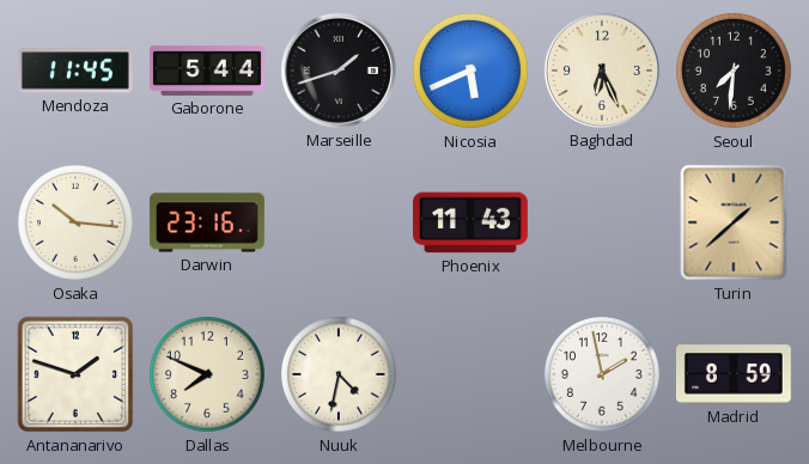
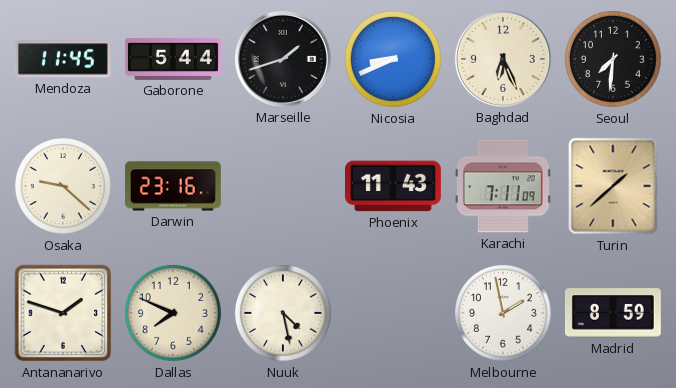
Nicosia: 5:41 -> 8:41
Osaka: 10:16 -> 9:22
Karachi: none -> 7:11
Nuuk: 4:32 -> 4:28
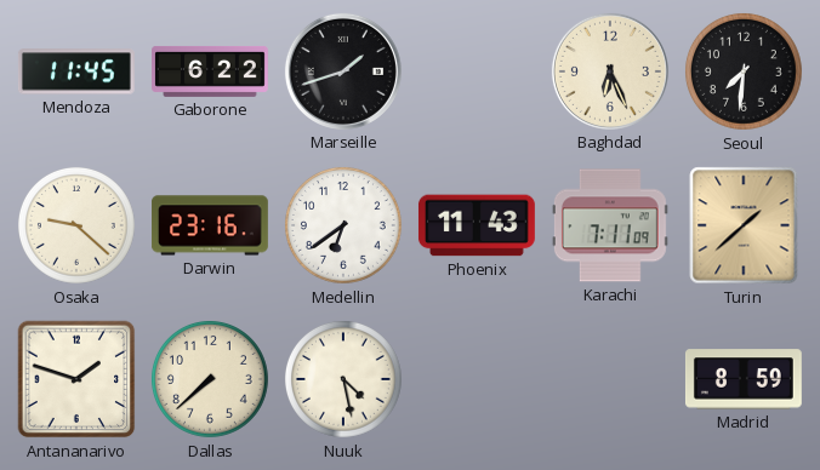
Gaborone: 5:44 -> 6:22
Nicosia: 8:41 -> none
Medellin: none -> 6:39
Dallas: 7:49 -> 7:38
Melbourne: 1:58 -> none
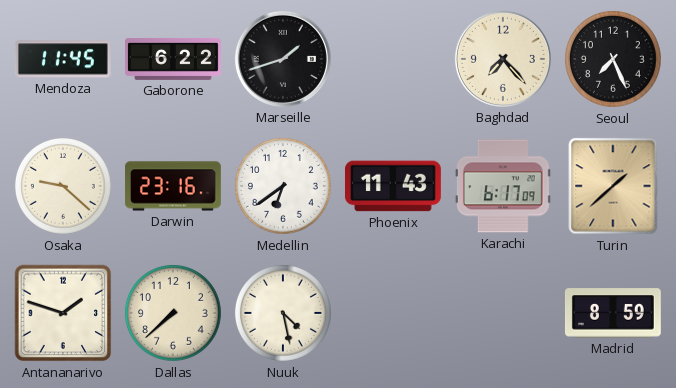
Baghdad: 6:26 -> 7:23
Seoul: 7:31 -> 7:26
Karachi: 7:11 -> 6:17
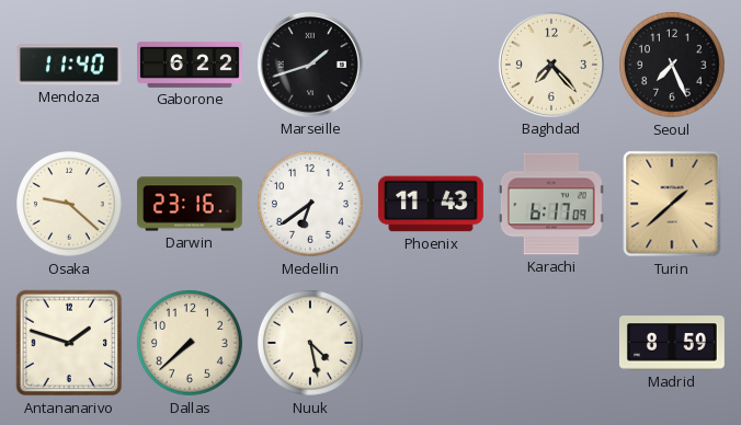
Mendoza: 11:45 -> 11:40
